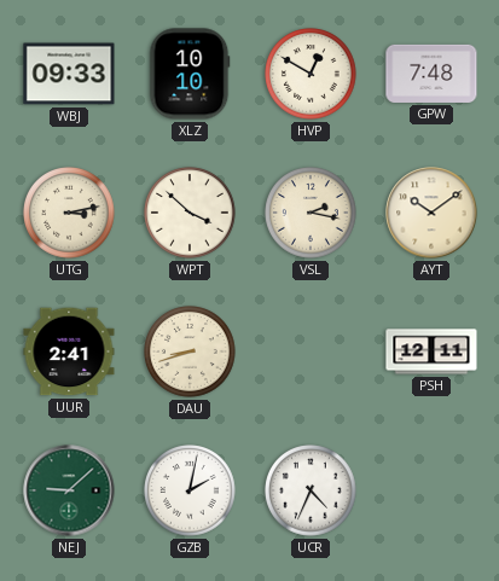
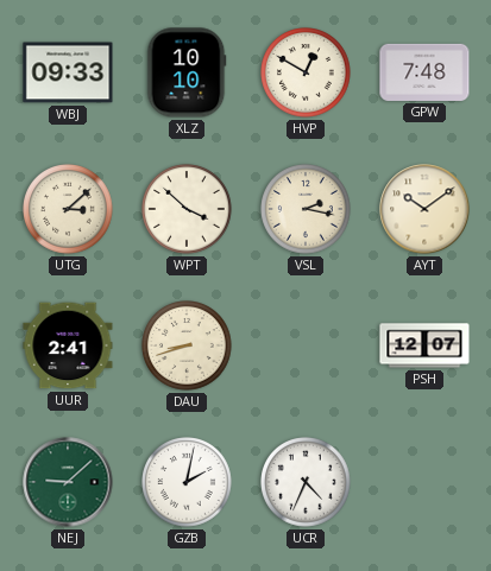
UTG: 3:13 -> 3:08
PSH: 12:11 -> 12:07
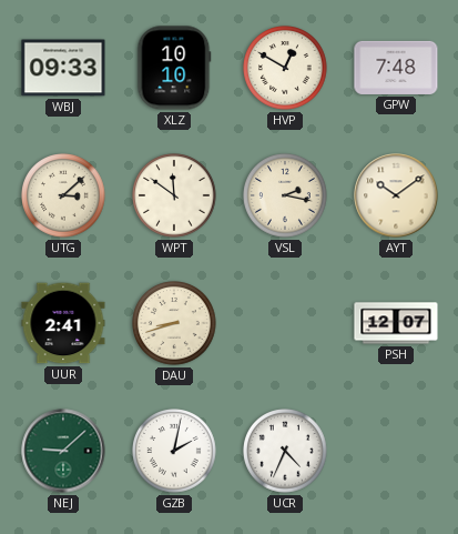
WPT: 3:52 -> 11:51
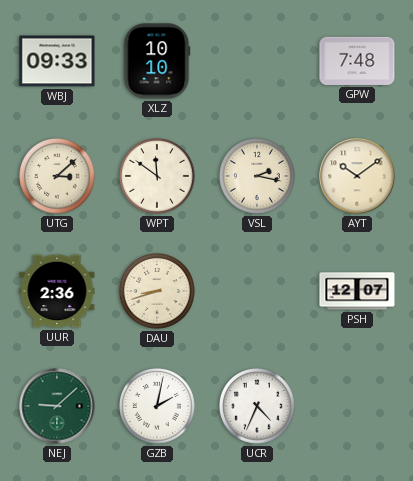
HVP: 12:50 -> none
UUR: 2:41 -> 2:36
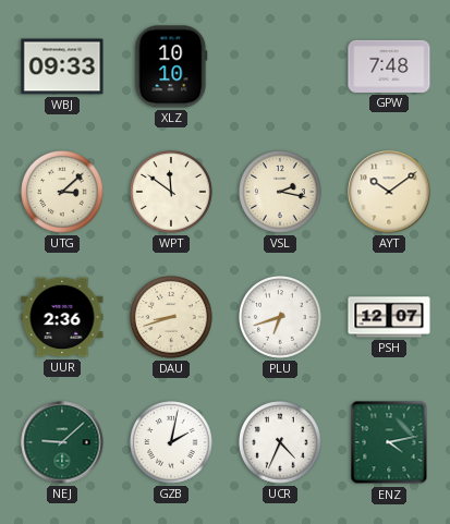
PLU: none -> 6:42
ENZ: none -> 4:13
